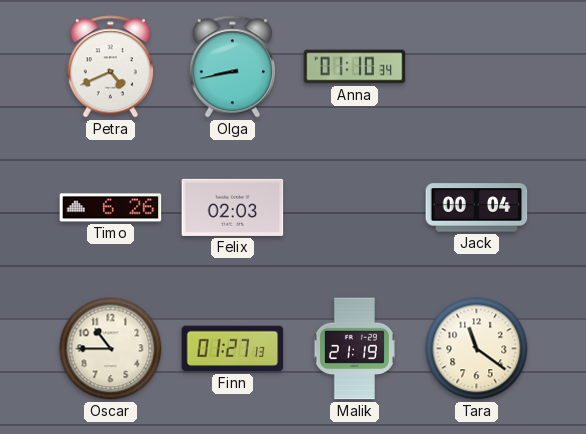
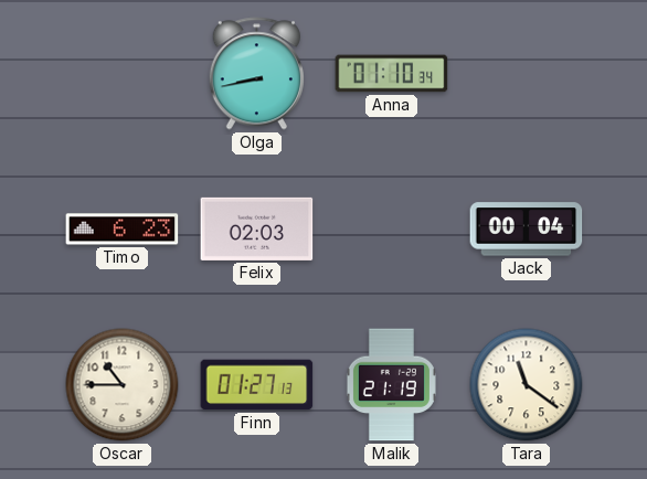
Petra: 4:41 -> none
Timo: 6:26 -> 6:23
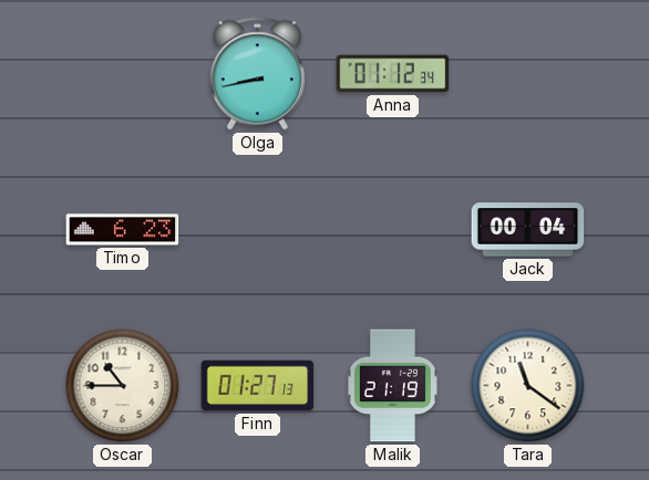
Anna: 01:10 -> 01:12
Felix: 02:03 -> none
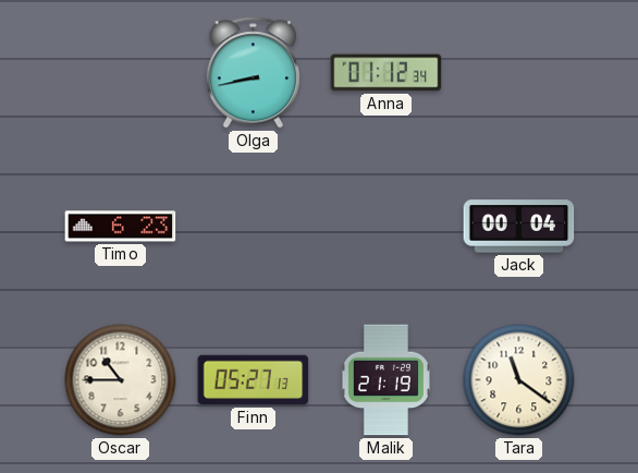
Finn: 01:27 -> 05:27
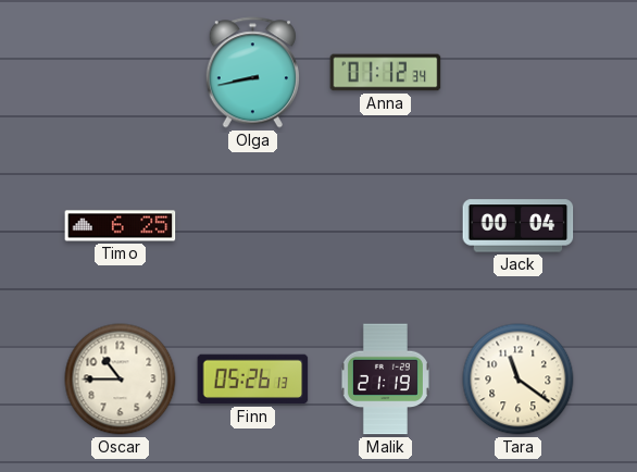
Timo: 6:23 -> 6:25
Finn: 05:27 -> 05:26
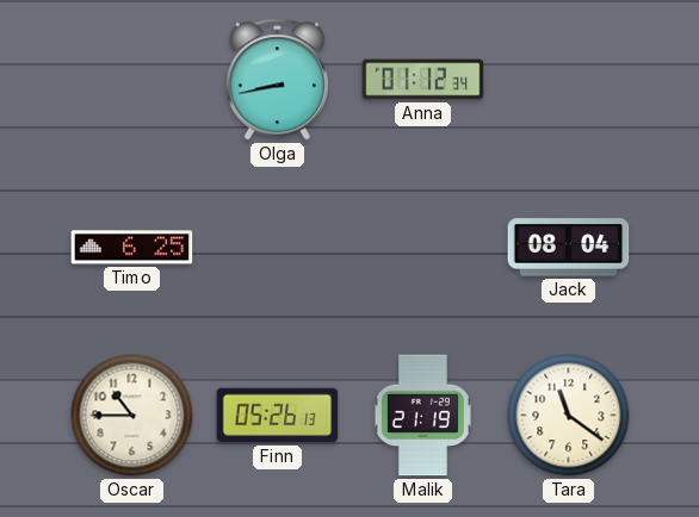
Jack: 00:04 -> 08:04
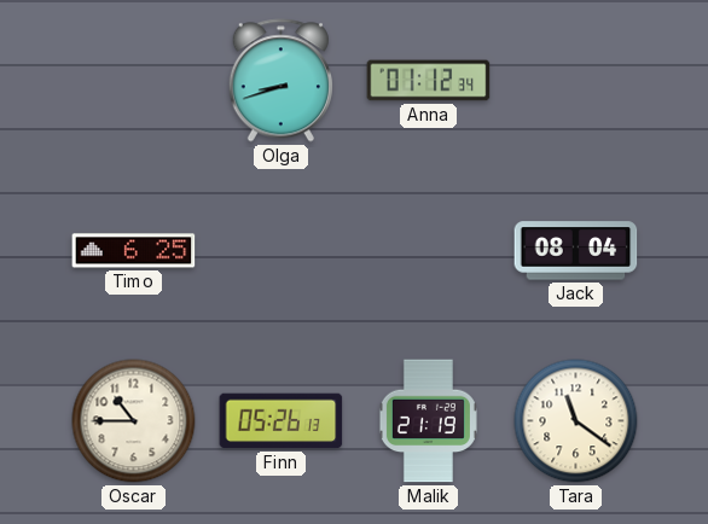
Olga: 8:43 -> 8:42
